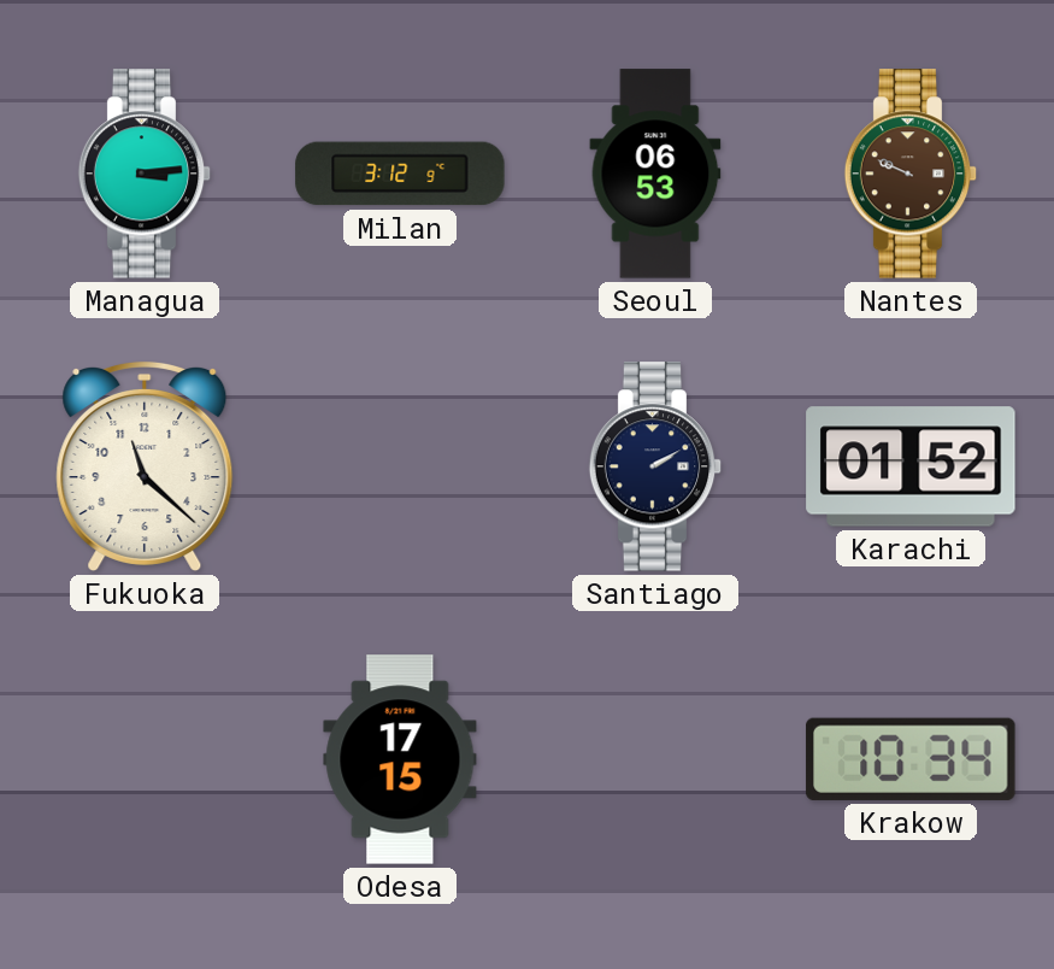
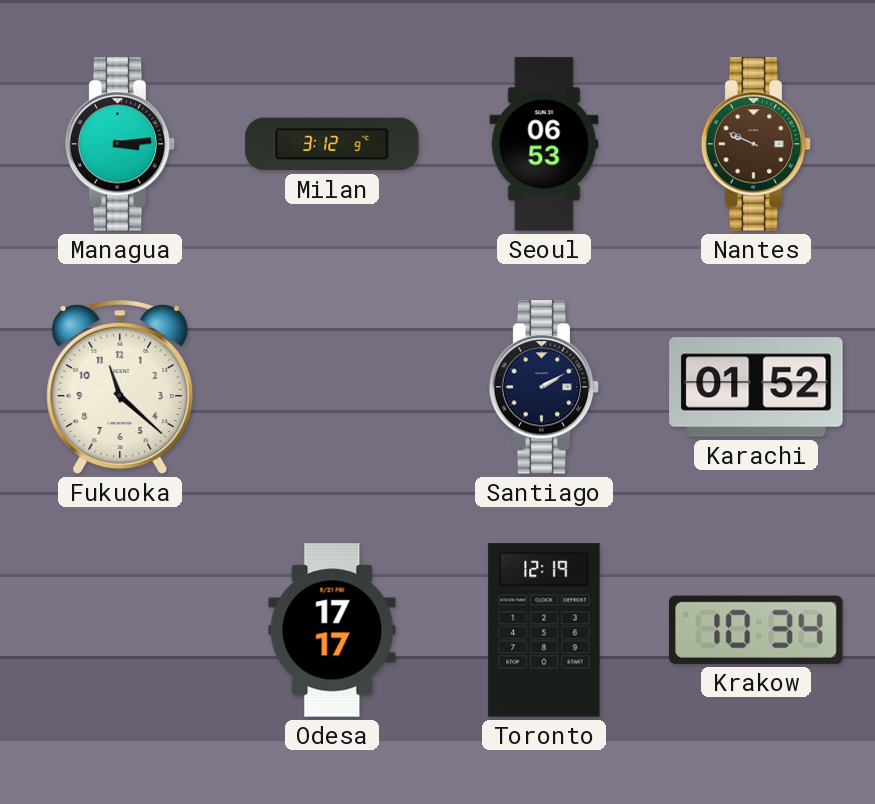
Odesa: 17:15 -> 17:17
Toronto: none -> 12:19
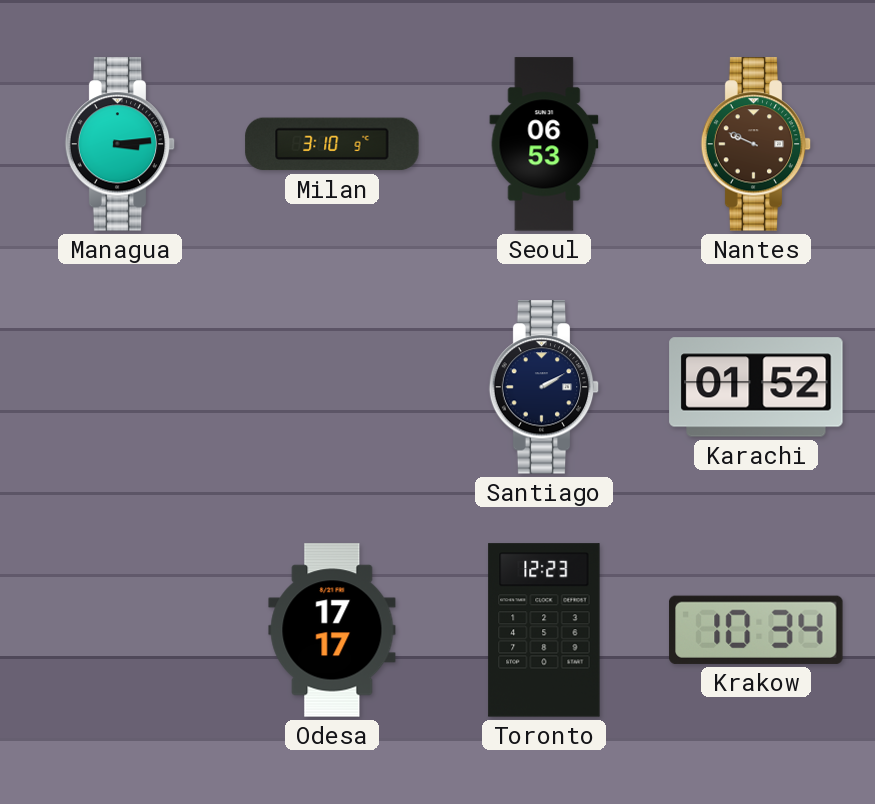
Milan: 3:12 -> 3:10
Fukuoka: 11:22 -> none
Toronto: 12:19 -> 12:23
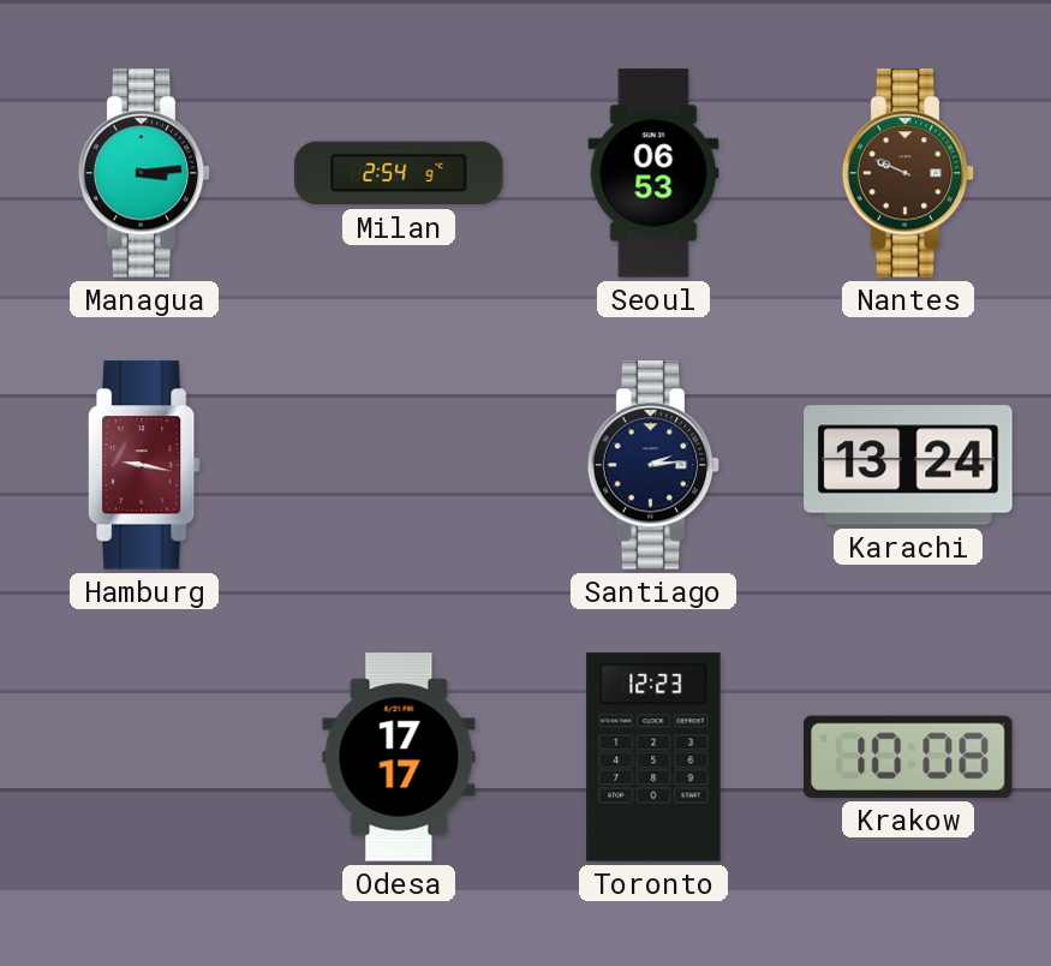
Milan: 3:10 -> 2:54
Hamburg: none -> 9:17
Santiago: 2:10 -> 2:14
Karachi: 01:52 -> 13:24
Krakow: 10:34 -> 10:08
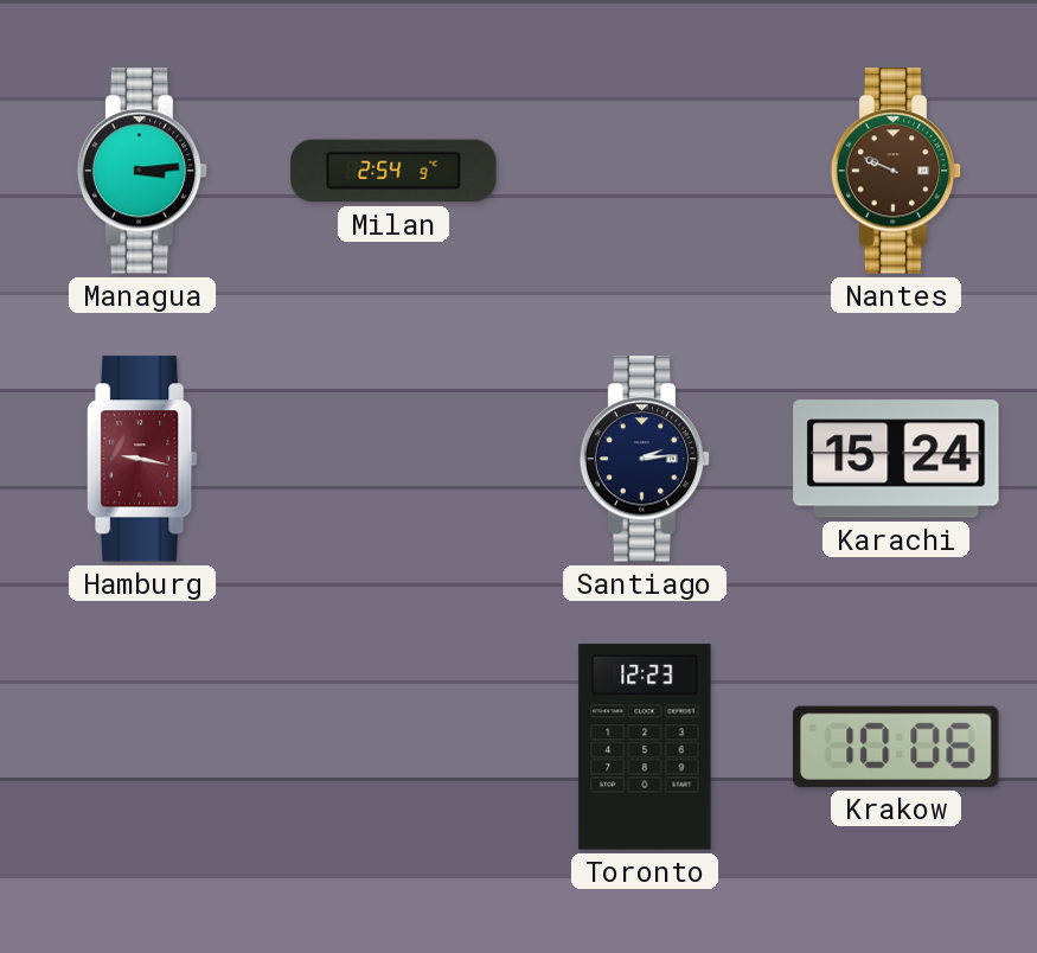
Seoul: 06:53 -> none
Karachi: 13:24 -> 15:24
Odesa: 17:17 -> none
Krakow: 10:08 -> 10:06
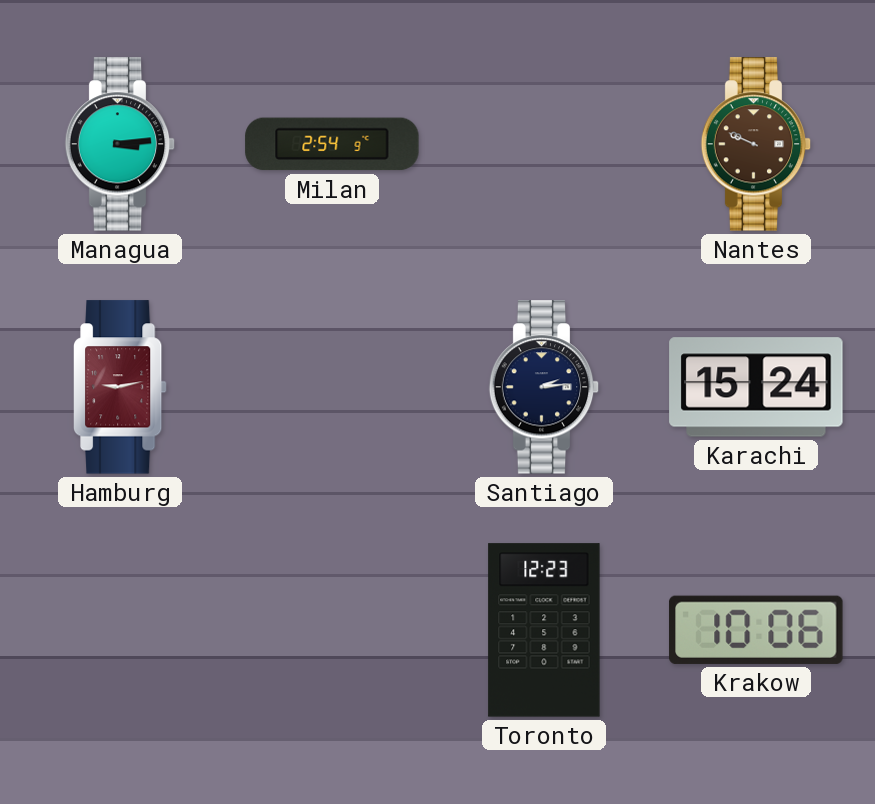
Hamburg: 9:17 -> 9:13
